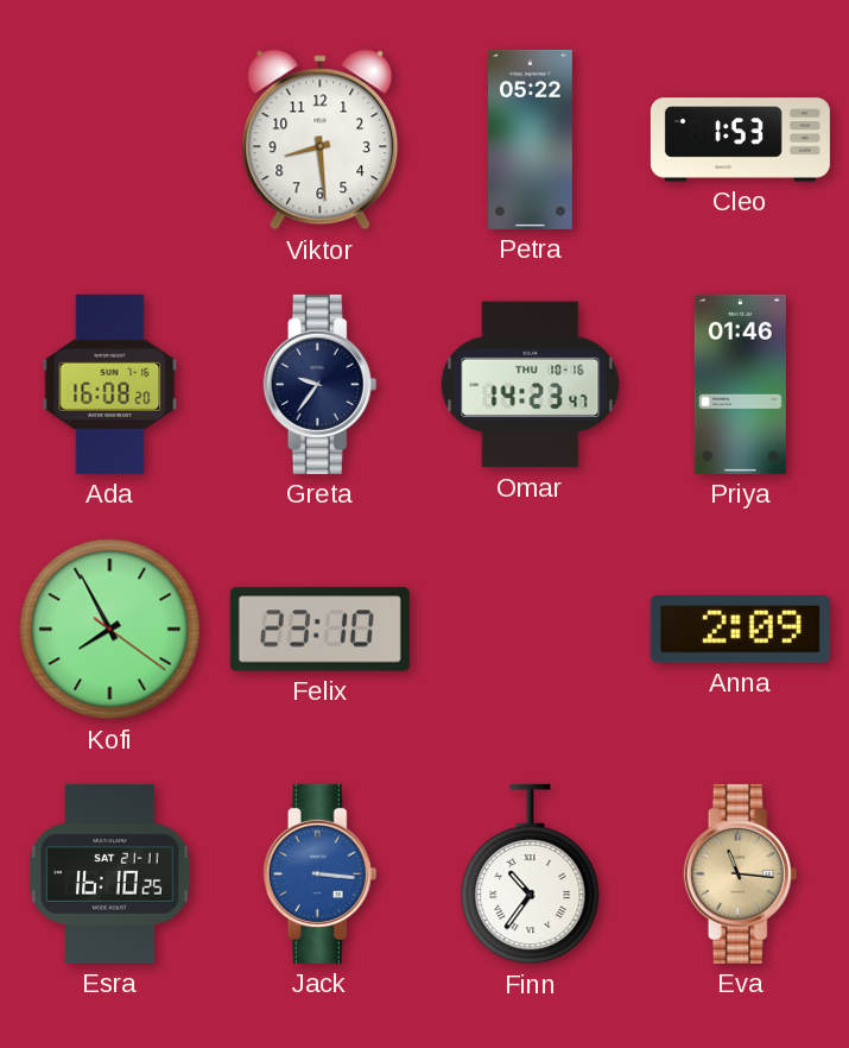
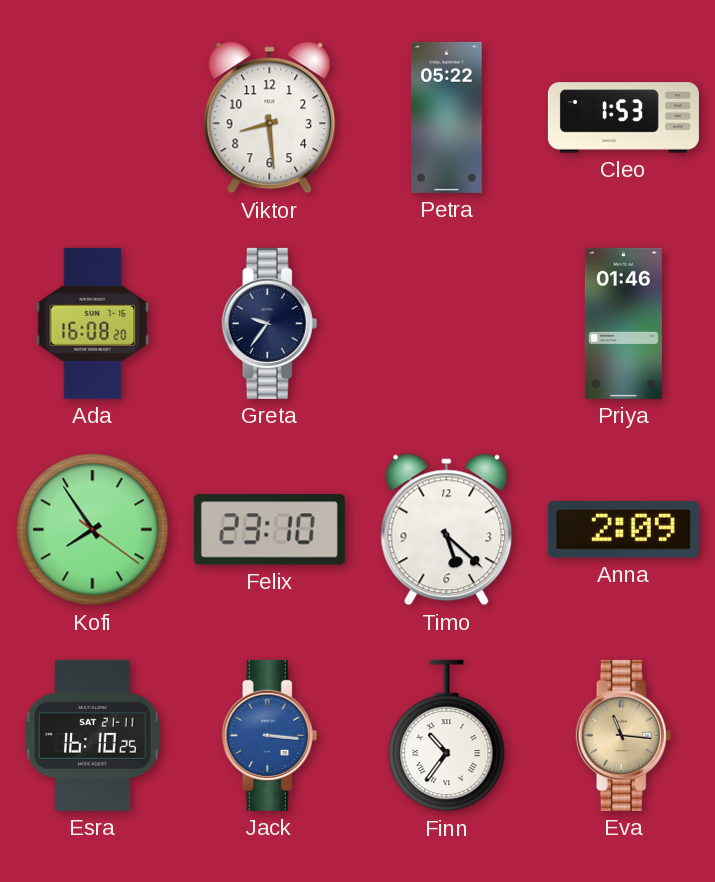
Omar: 14:23 -> none
Kofi: 7:55 -> 7:54
Timo: none -> 5:22
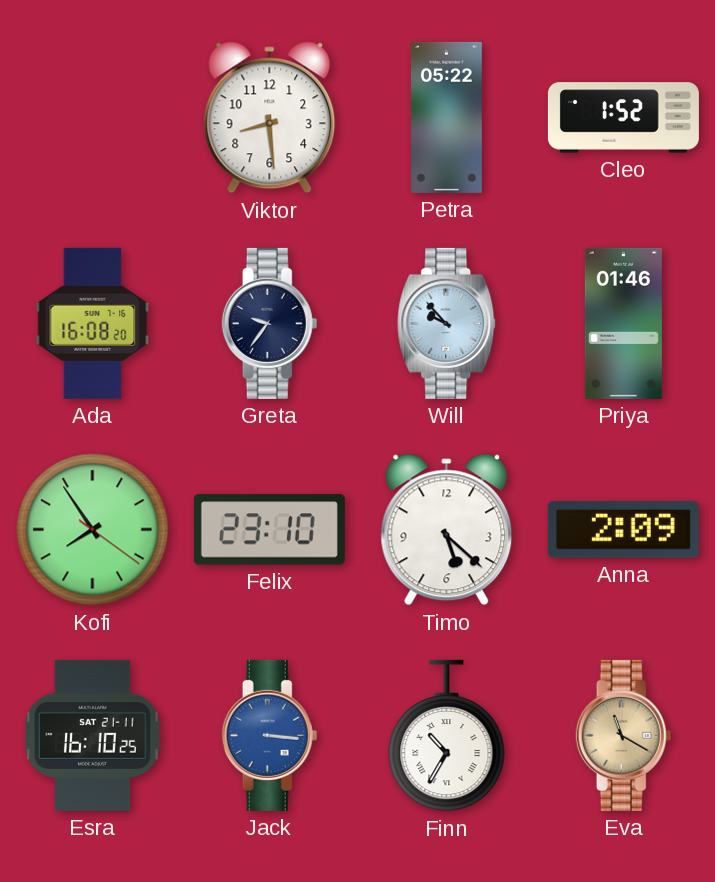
Cleo: 1:53 -> 1:52
Will: none -> 9:53
Finn: 10:36 -> 10:35
Eva: 11:16 -> 11:20
